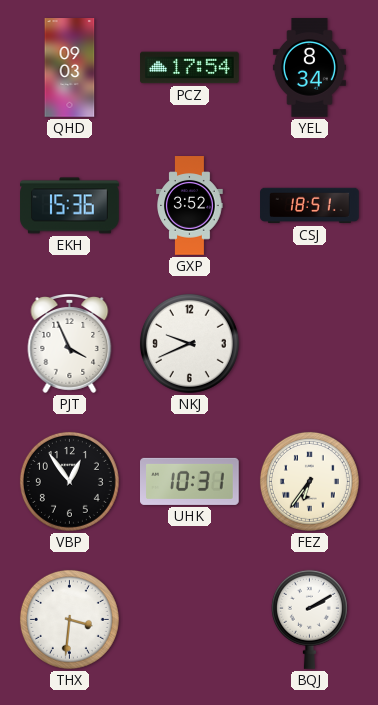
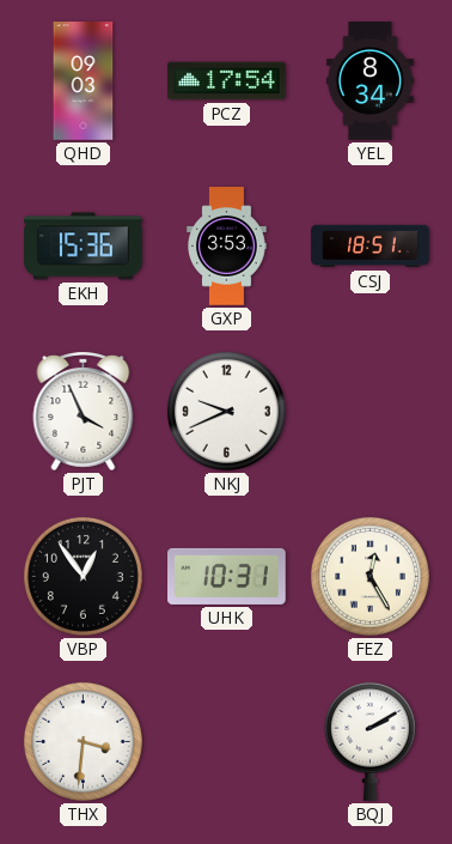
GXP: 3:52 -> 3:53
FEZ: 6:36 -> 12:25
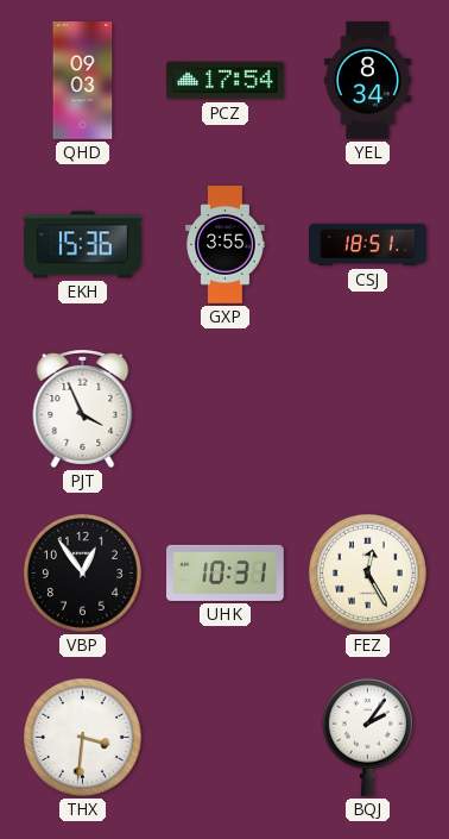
GXP: 3:53 -> 3:55
NKJ: 9:41 -> none
BQJ: 2:10 -> 2:06
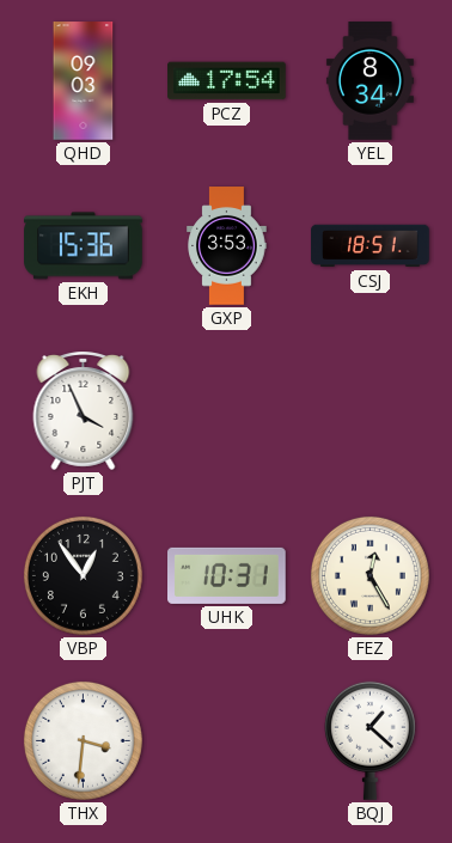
GXP: 3:55 -> 3:53
BQJ: 2:06 -> 1:22
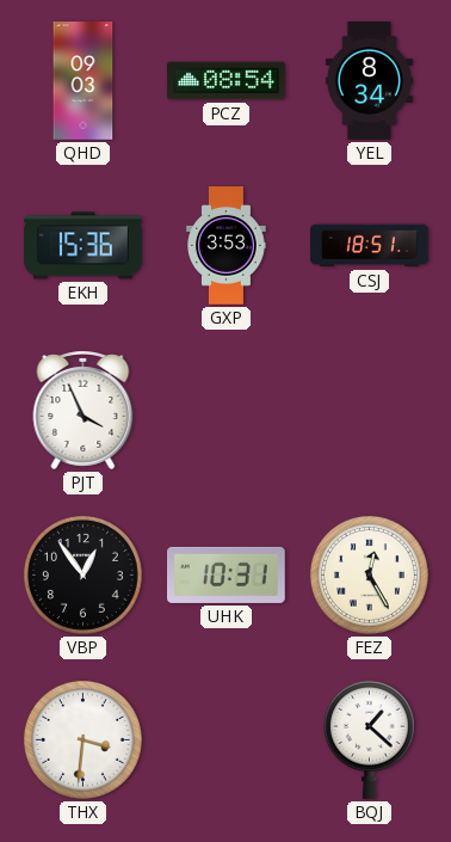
PCZ: 17:54 -> 08:54
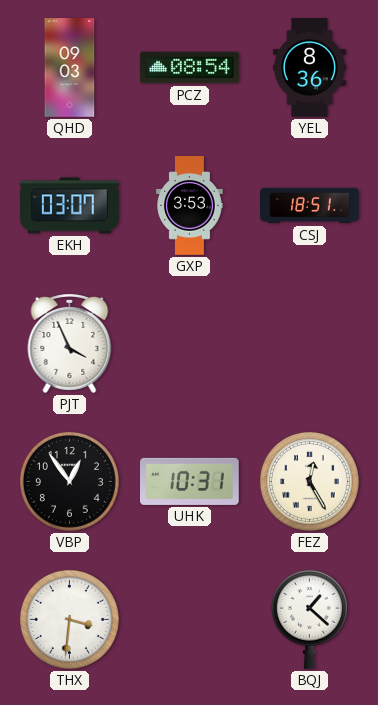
YEL: 8:34 -> 8:36
EKH: 15:36 -> 03:07
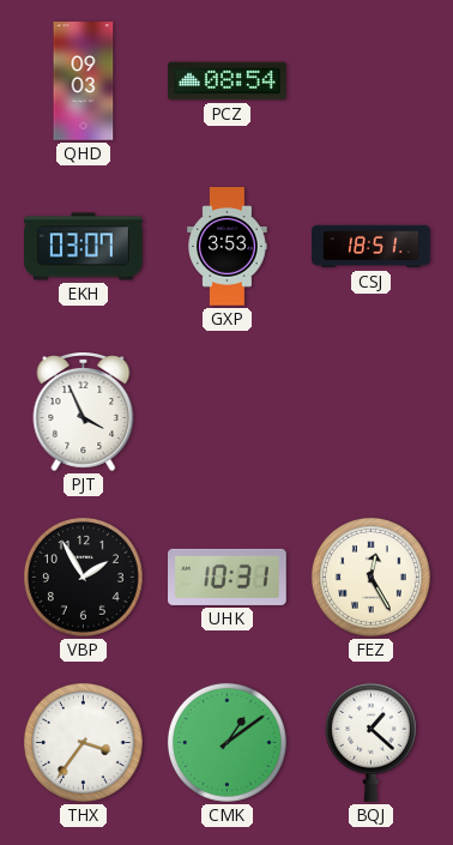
YEL: 8:36 -> none
VBP: 12:54 -> 1:55
THX: 3:31 -> 3:36
CMK: none -> 1:09
